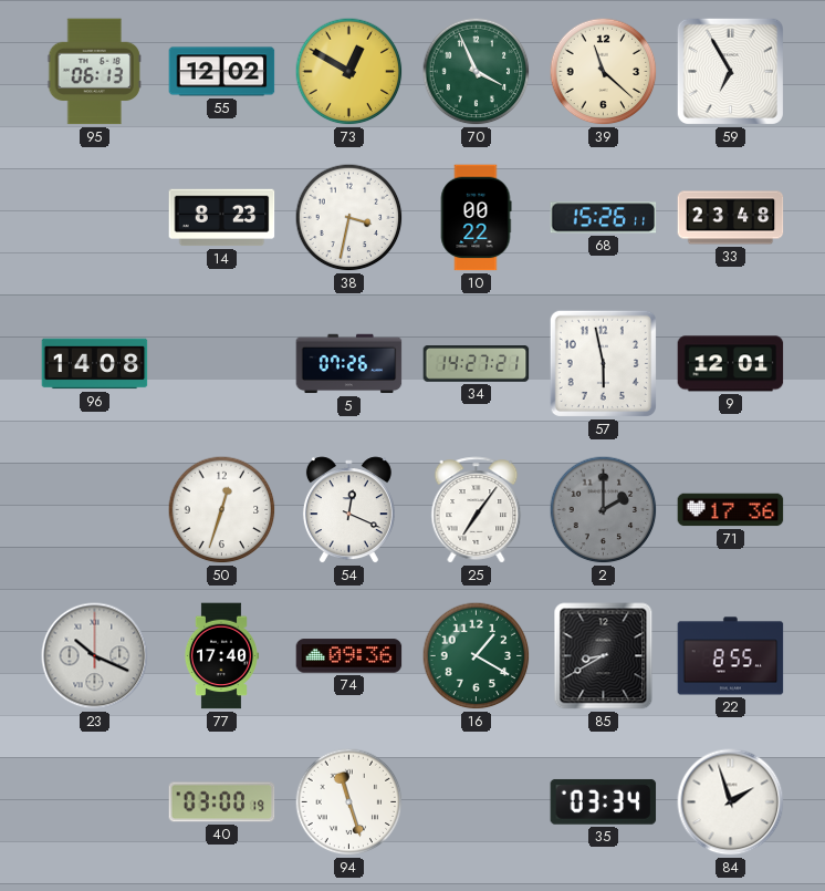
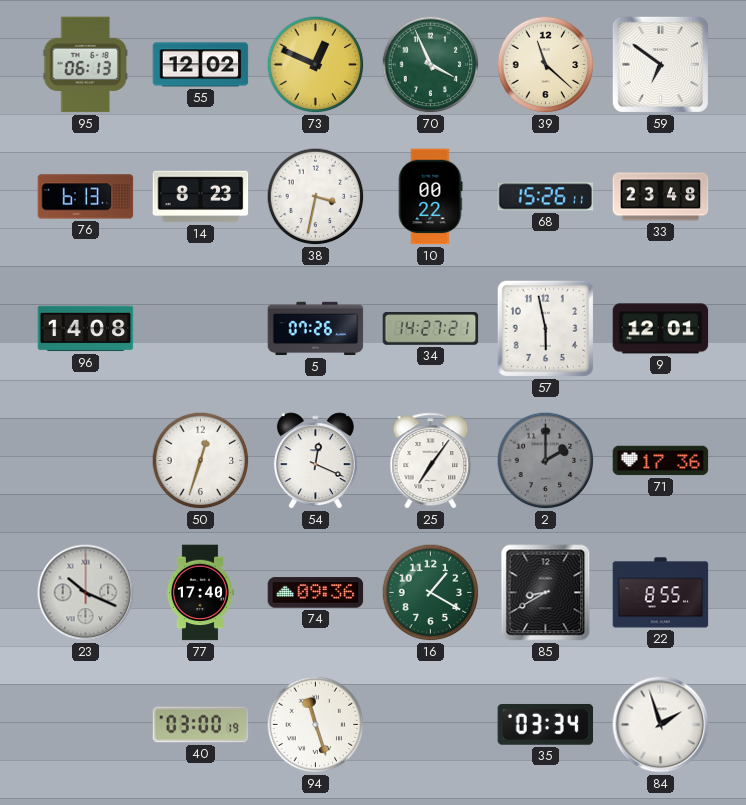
73: 12:50 -> 12:49
59: 6:55 -> 6:51
76: none -> 6:13
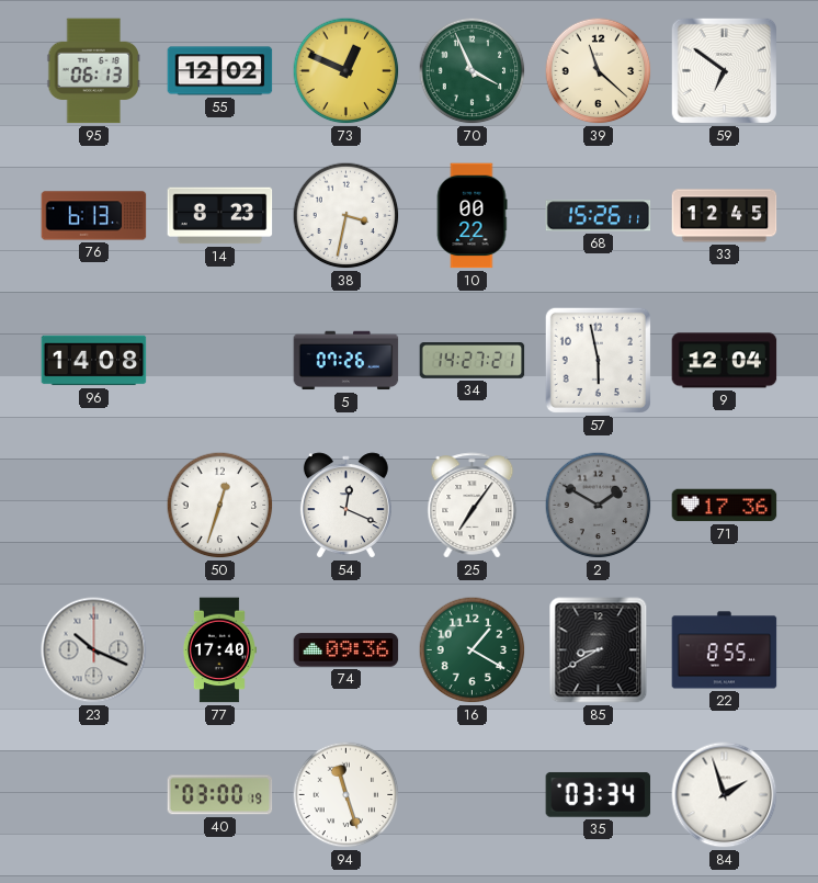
33: 23:48 -> 12:45
9: 12:01 -> 12:04
2: 2:00 -> 1:50
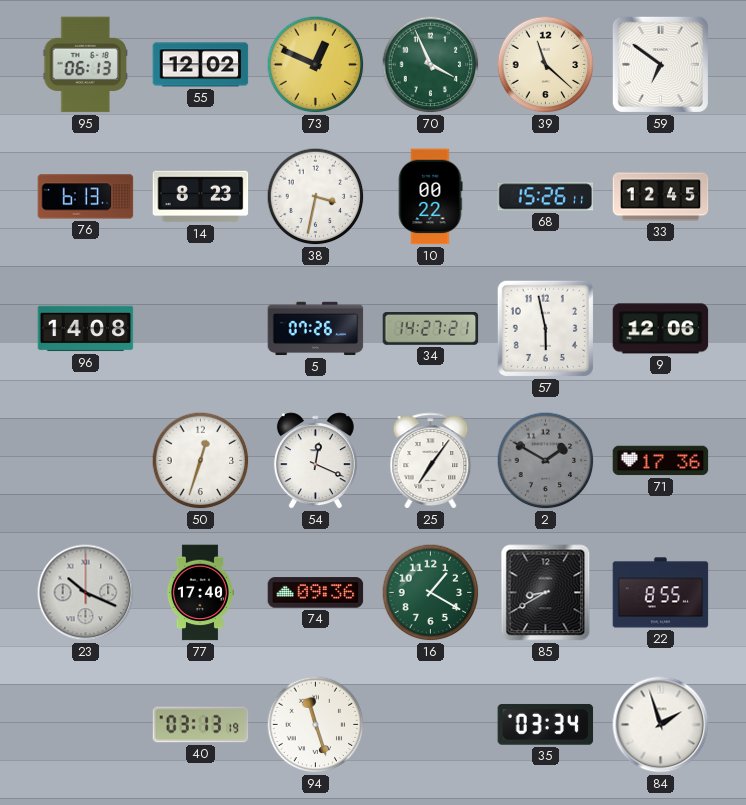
9: 12:04 -> 12:06
40: 03:00 -> 03:13
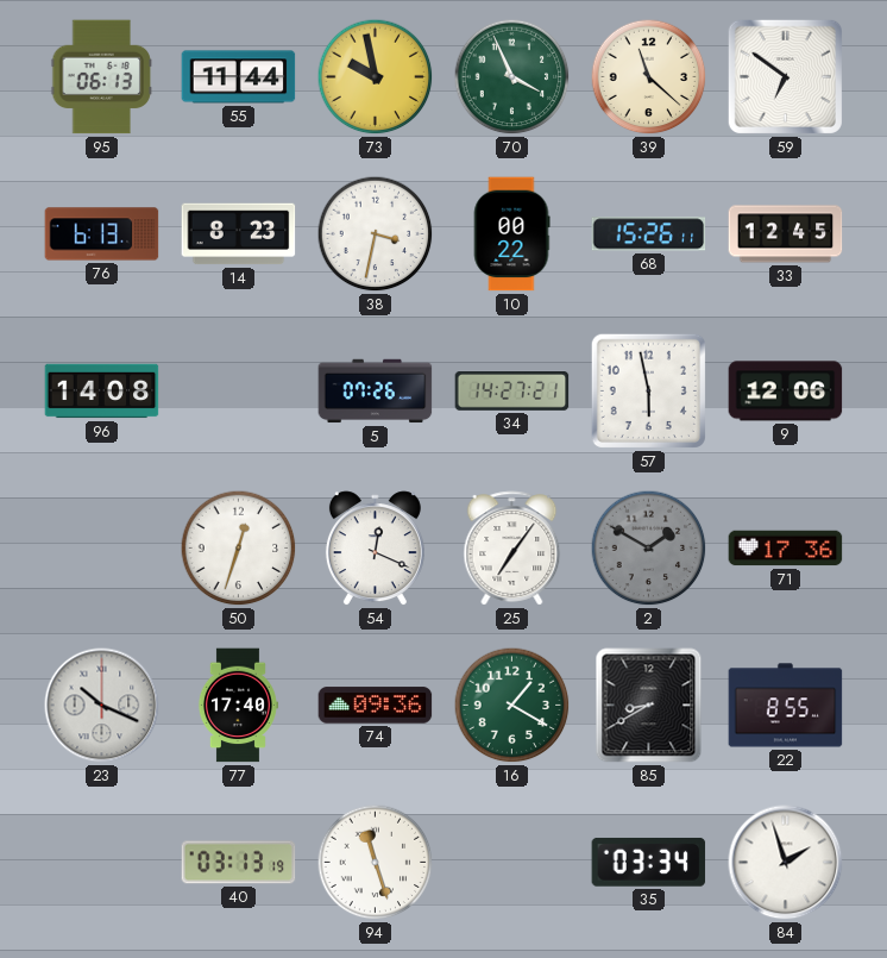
55: 12:02 -> 11:44
73: 12:49 -> 9:58
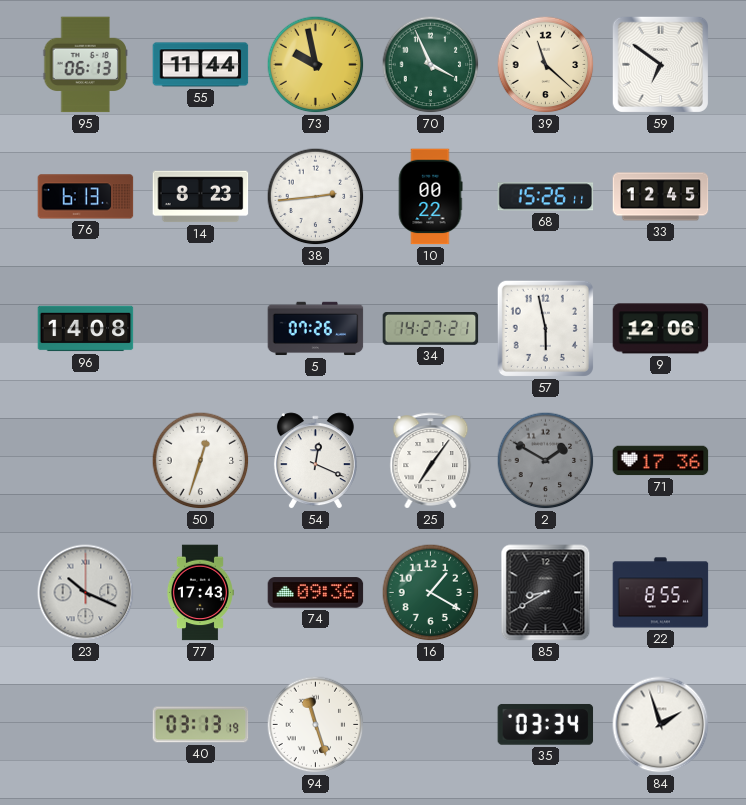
38: 3:32 -> 2:44
77: 17:40 -> 17:43
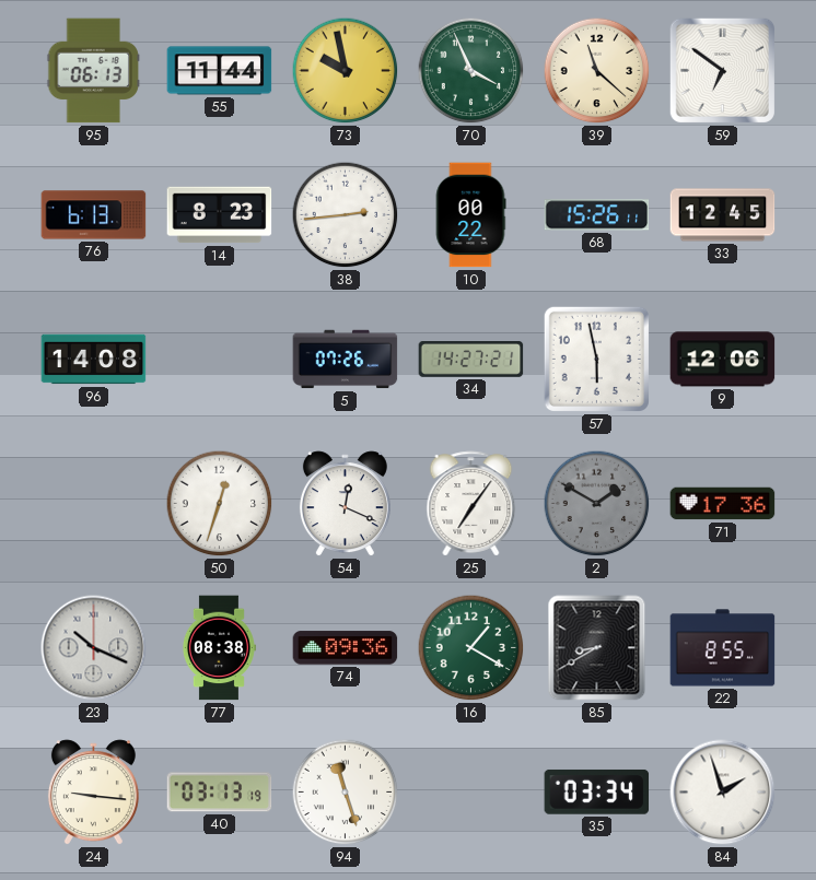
77: 17:43 -> 08:38
24: none -> 9:16
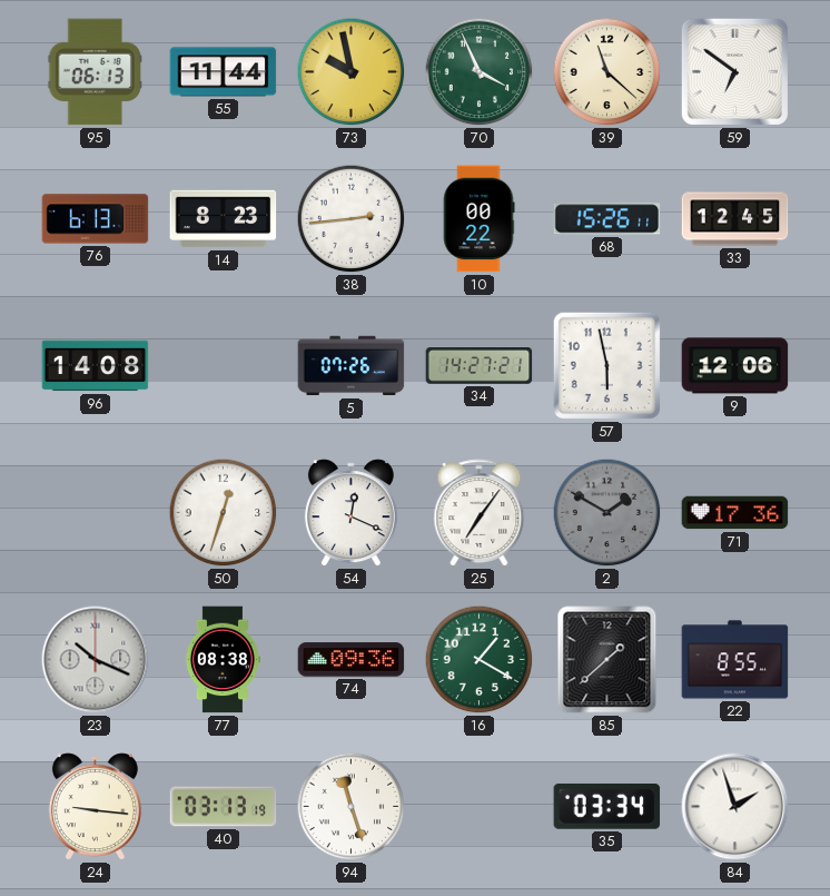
85: 8:40 -> 1:38
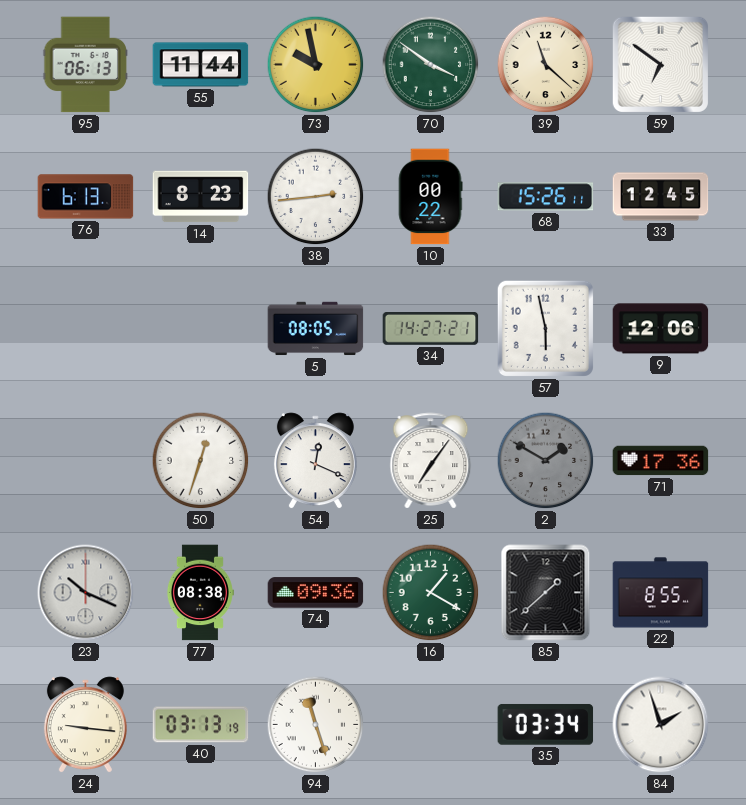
70: 3:56 -> 3:51
96: 14:08 -> none
5: 07:26 -> 08:05
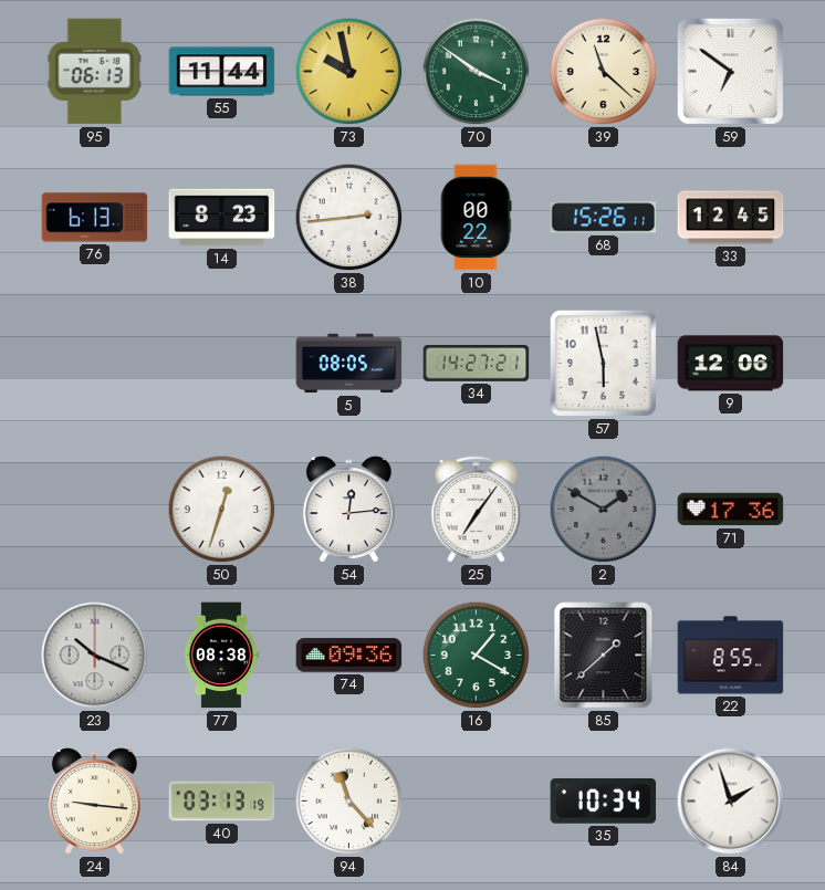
54: 12:19 -> 12:14
94: 11:27 -> 11:23
35: 03:34 -> 10:34
